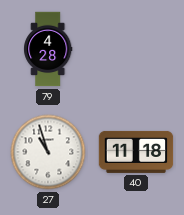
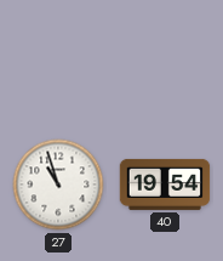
79: 4:28 -> none
40: 11:18 -> 19:54
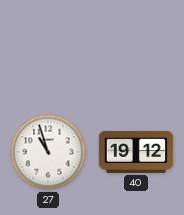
40: 19:54 -> 19:12
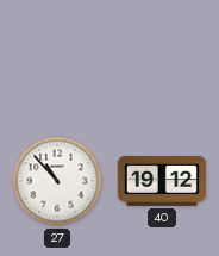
27: 10:57 -> 10:53
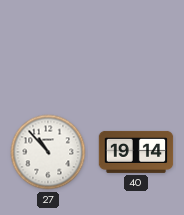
40: 19:12 -> 19:14
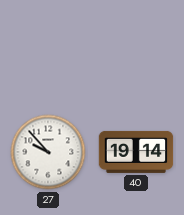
27: 10:53 -> 9:53
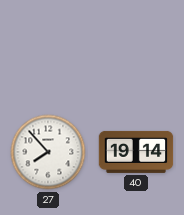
27: 9:53 -> 7:53
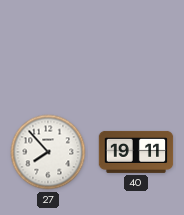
40: 19:14 -> 19:11
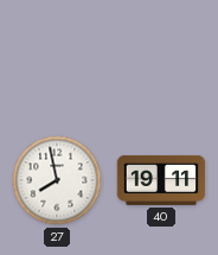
27: 7:53 -> 7:58
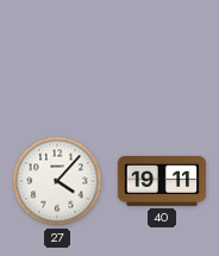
27: 7:58 -> 4:07
